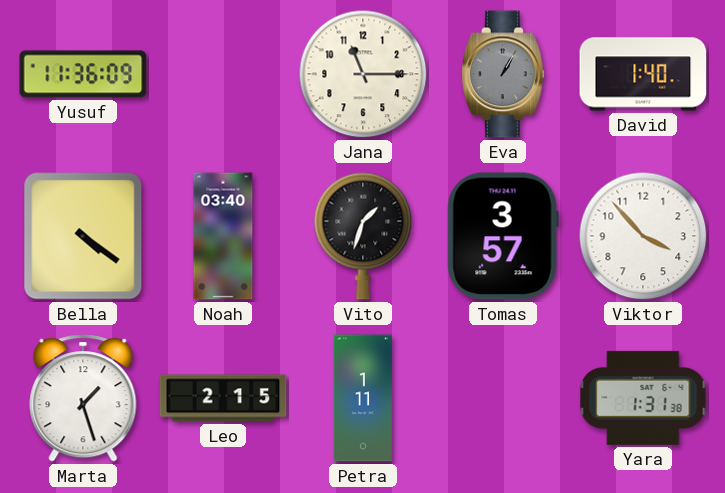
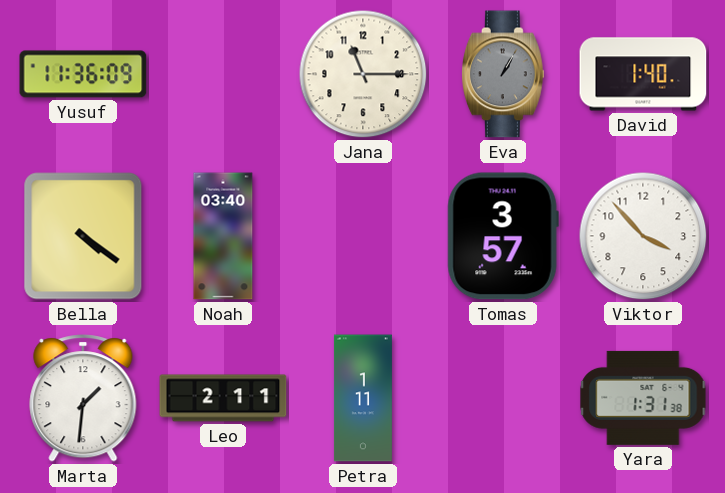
Vito: 1:33 -> none
Marta: 1:27 -> 1:31
Leo: 2:15 -> 2:11
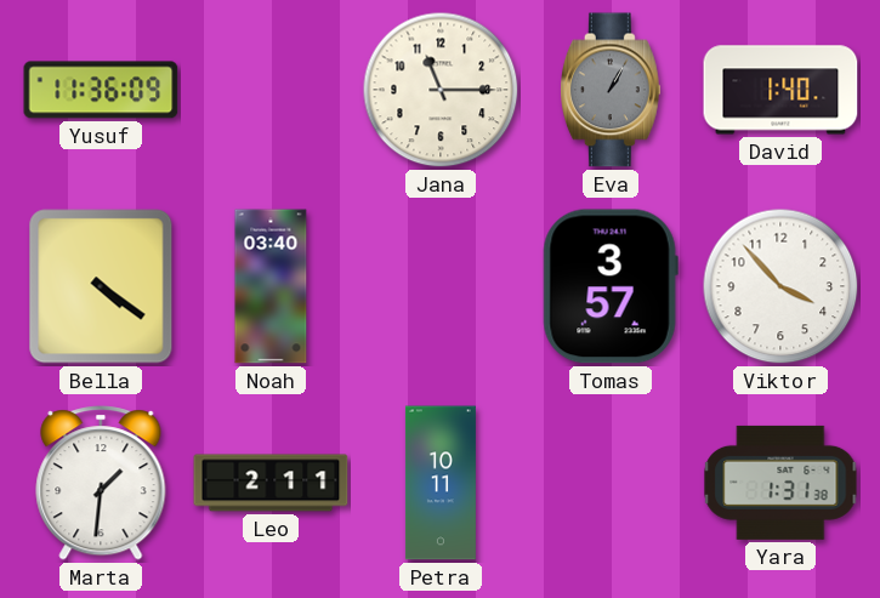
Petra: 1:11 -> 10:11
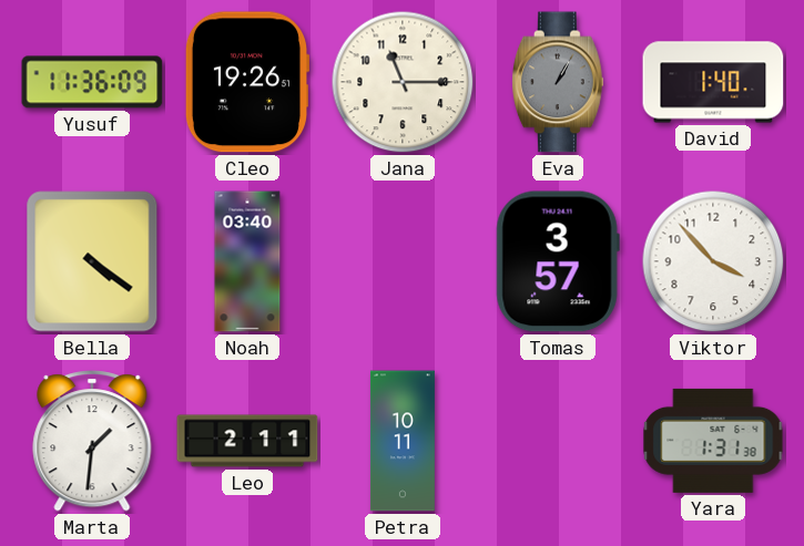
Cleo: none -> 19:26
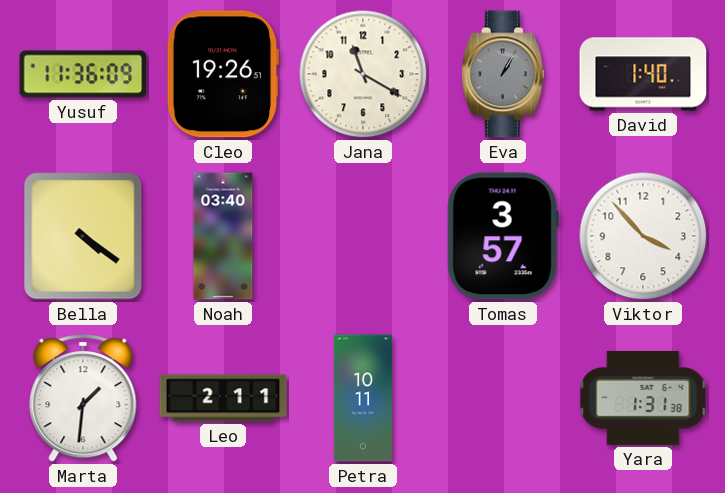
Jana: 11:15 -> 11:20
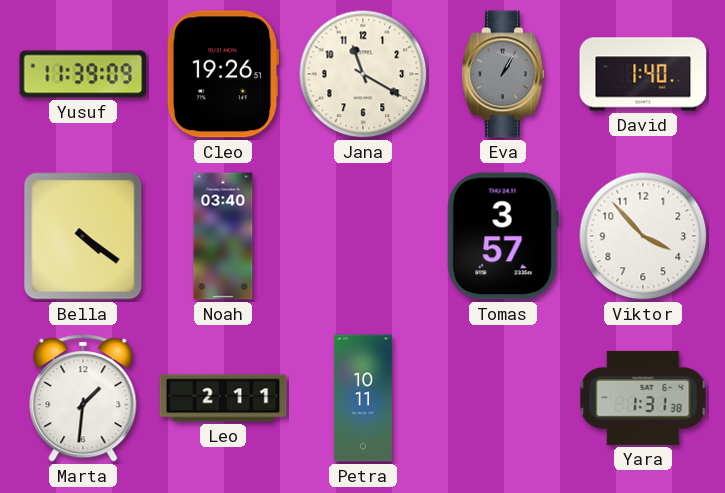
Yusuf: 11:36 -> 11:39
